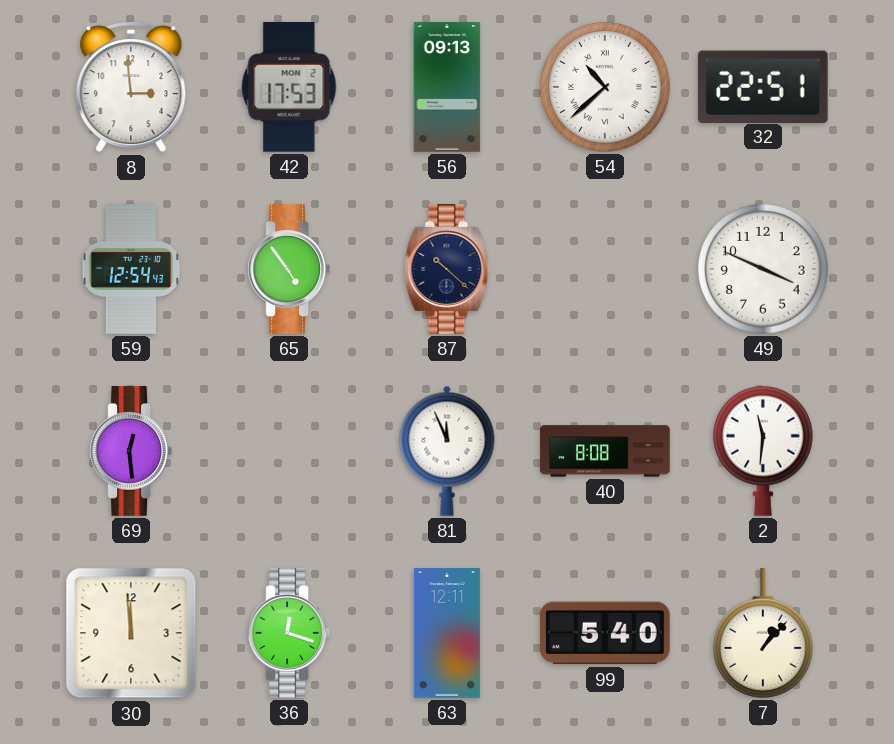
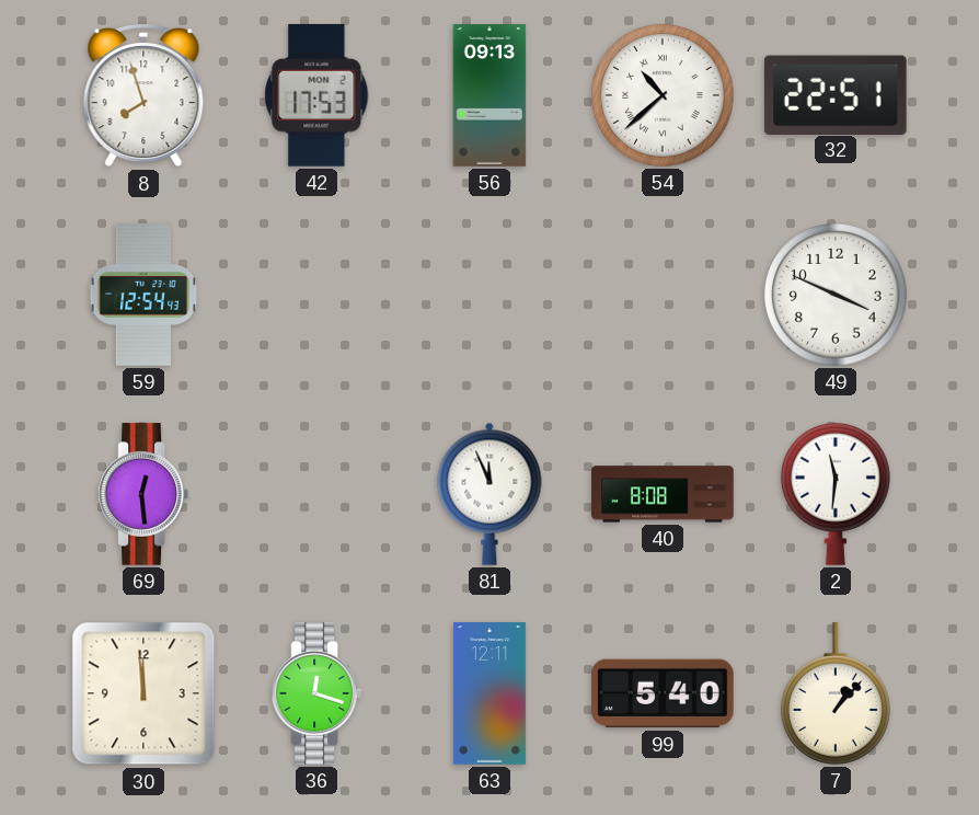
8: 2:59 -> 7:57
65: 4:54 -> none
87: 10:22 -> none
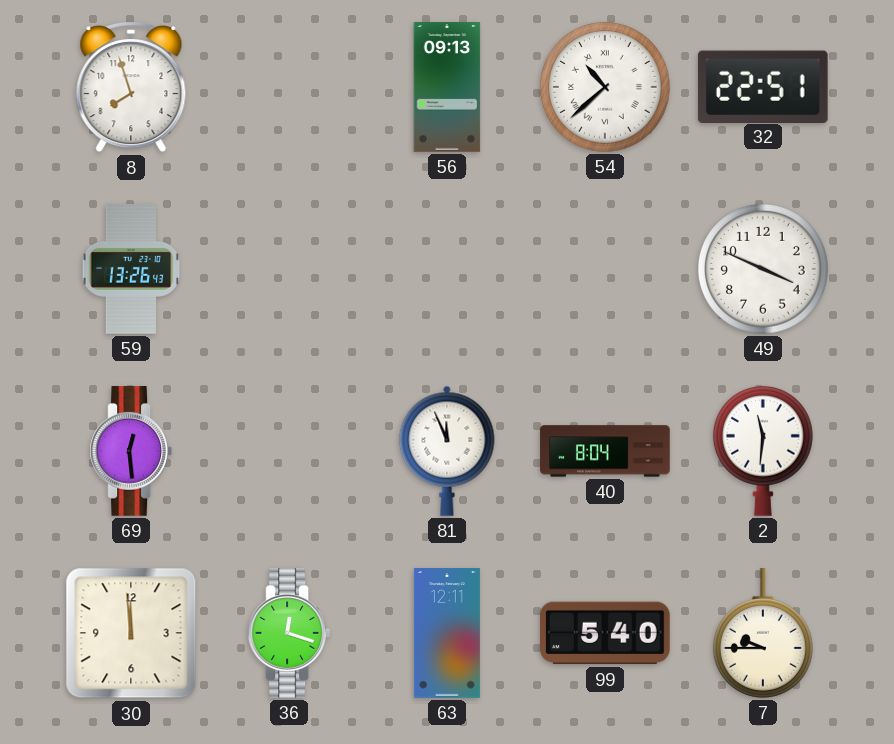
42: 17:53 -> none
59: 12:54 -> 13:26
40: 8:08 -> 8:04
7: 1:07 -> 9:45
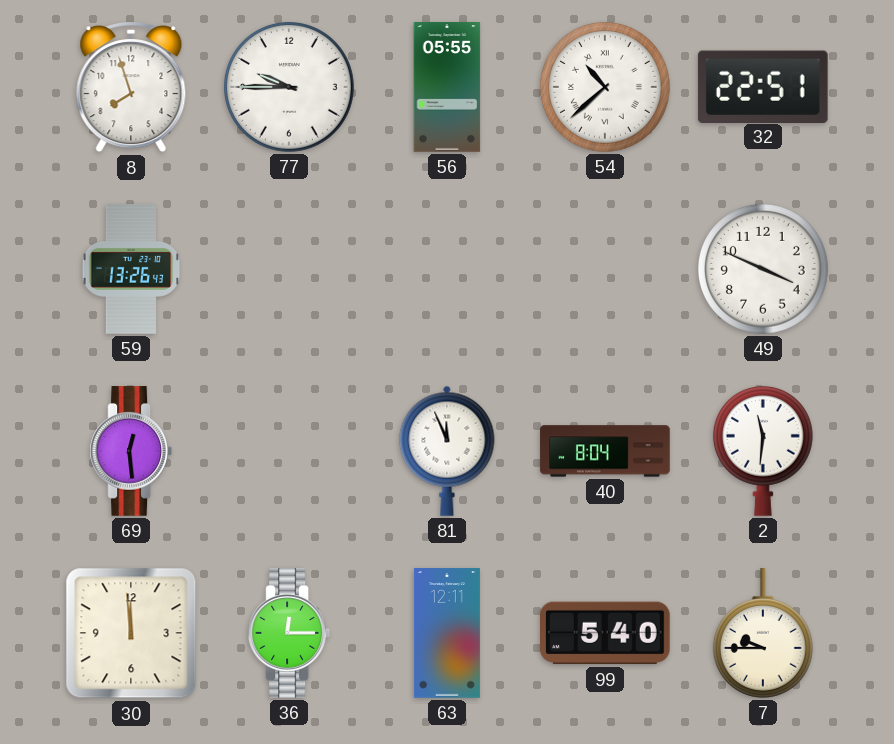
77: none -> 9:45
56: 09:13 -> 05:55
36: 12:18 -> 12:15
